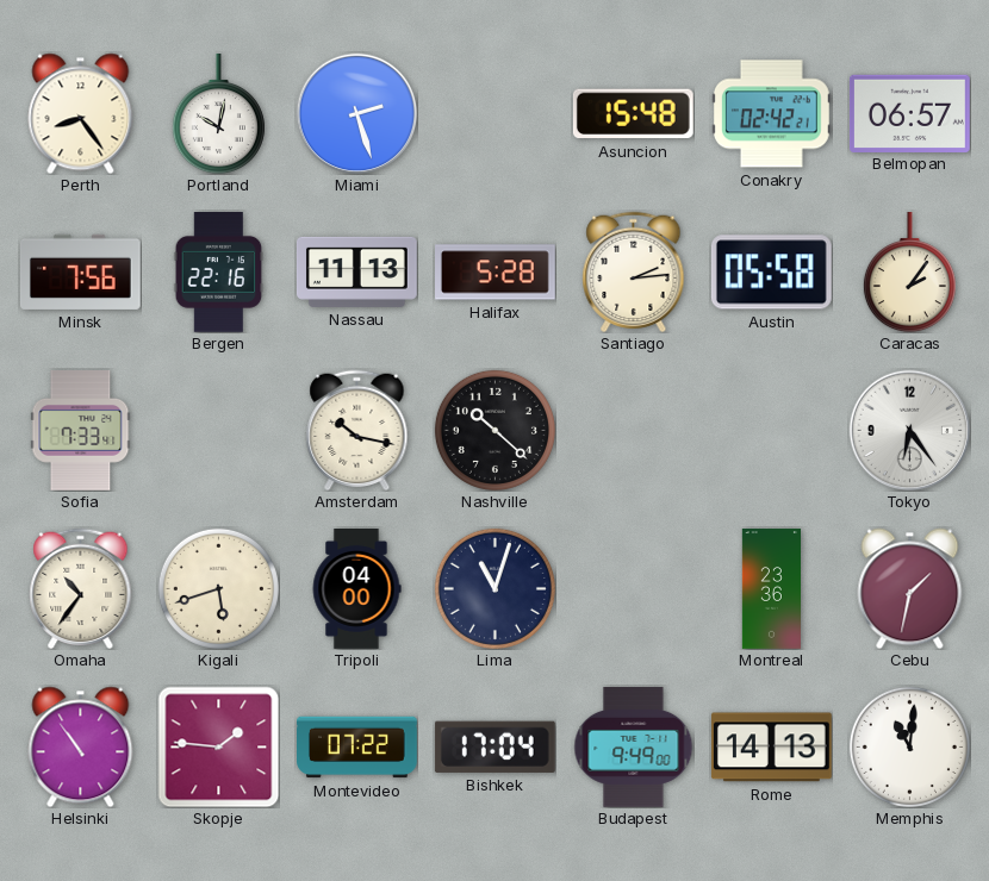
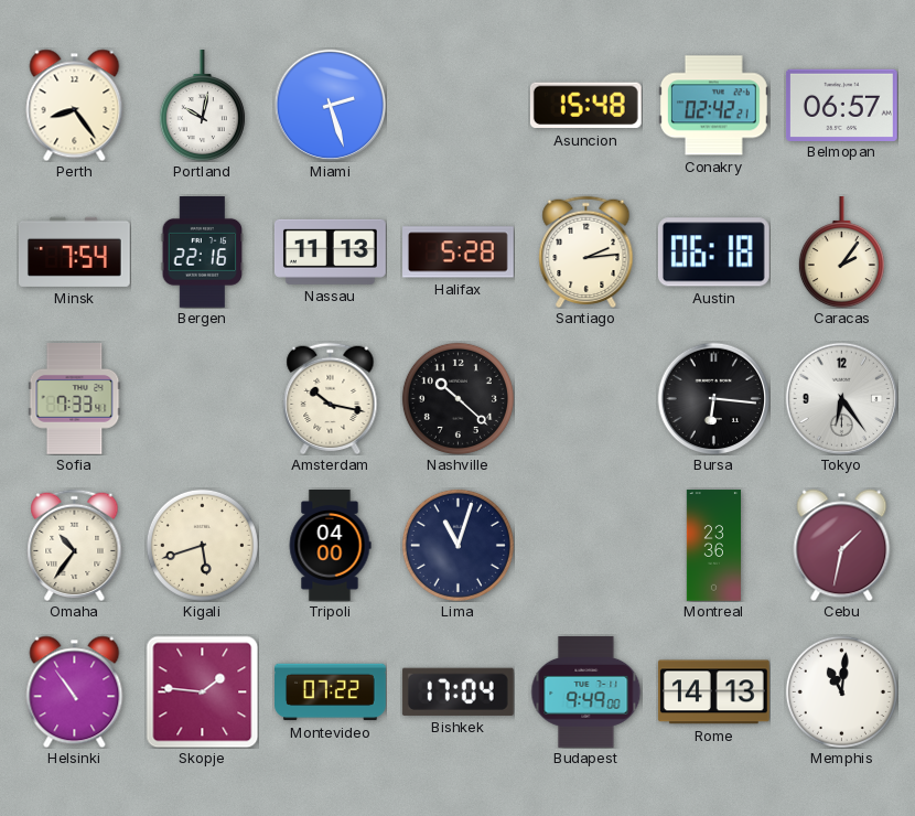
Minsk: 7:56 -> 7:54
Austin: 05:58 -> 06:18
Bursa: none -> 6:16
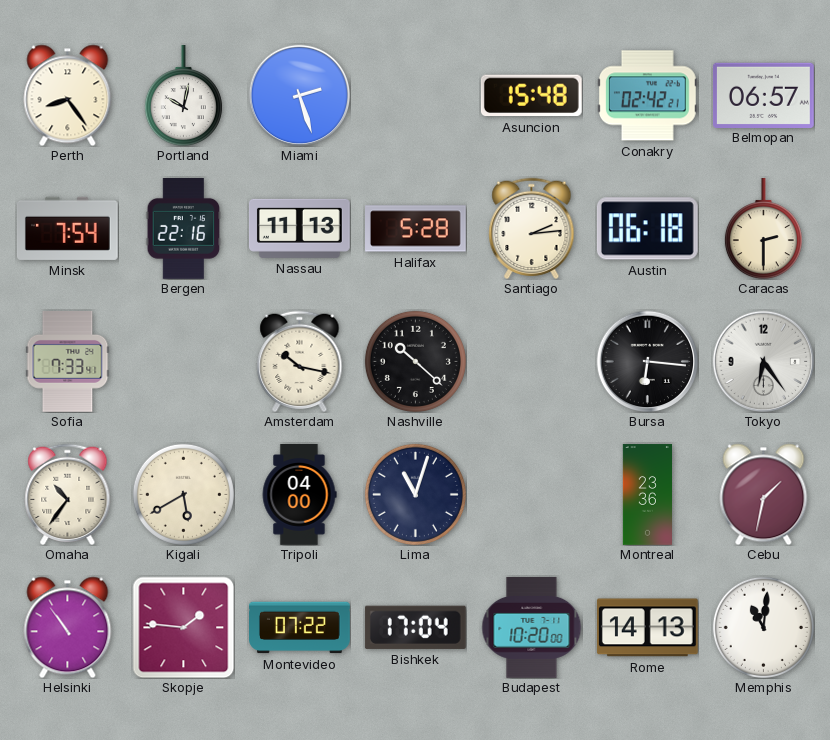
Caracas: 2:06 -> 2:30
Kigali: 5:42 -> 5:40
Budapest: 9:49 -> 10:20
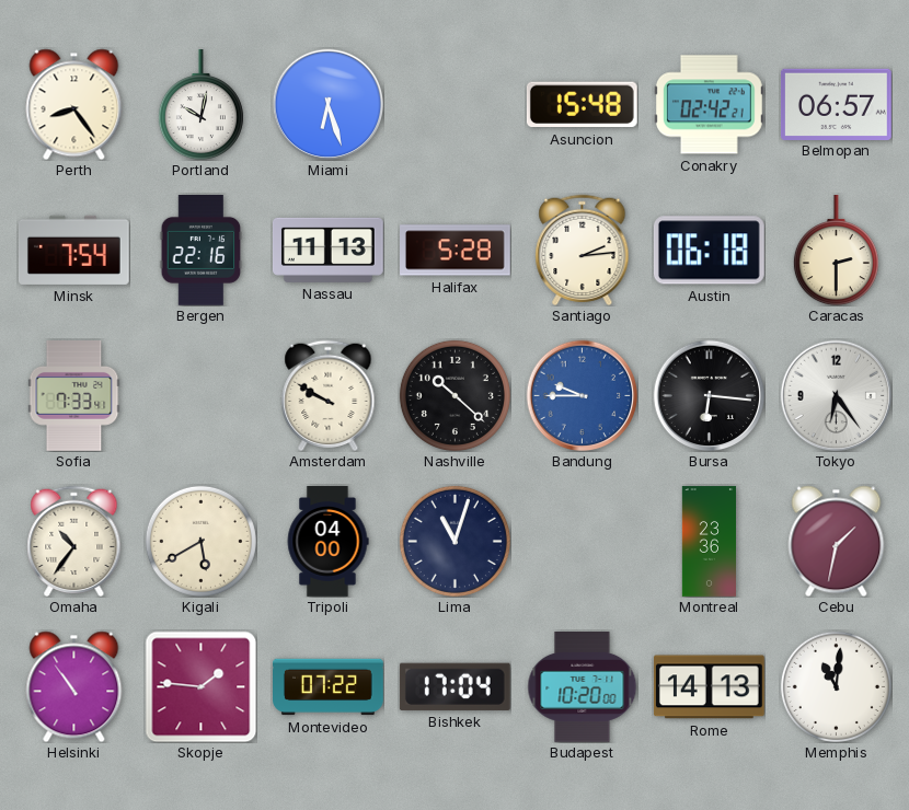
Miami: 2:27 -> 6:27
Amsterdam: 10:17 -> 9:50
Bandung: none -> 9:45
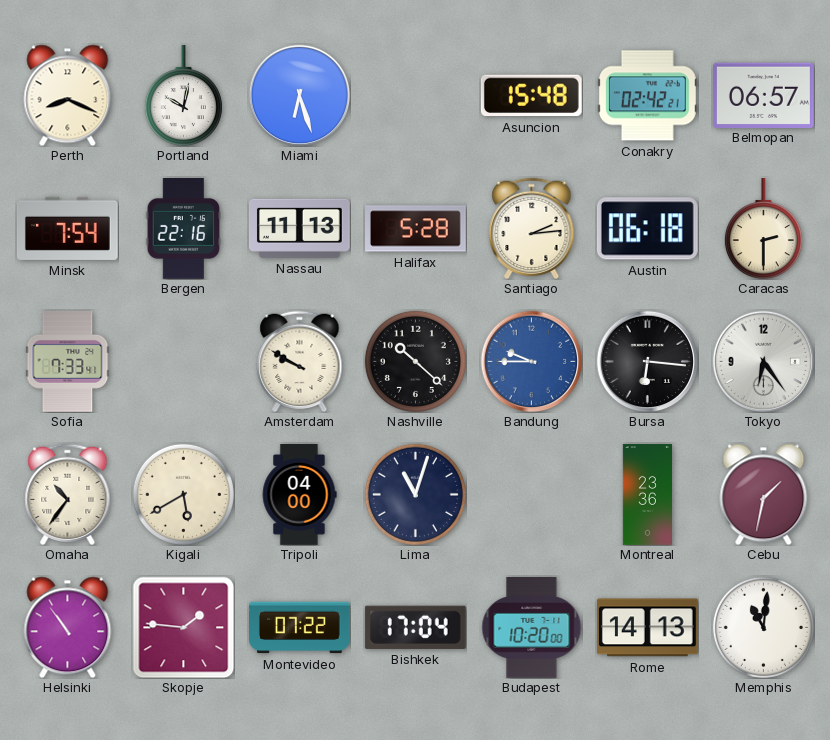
Perth: 8:24 -> 8:19
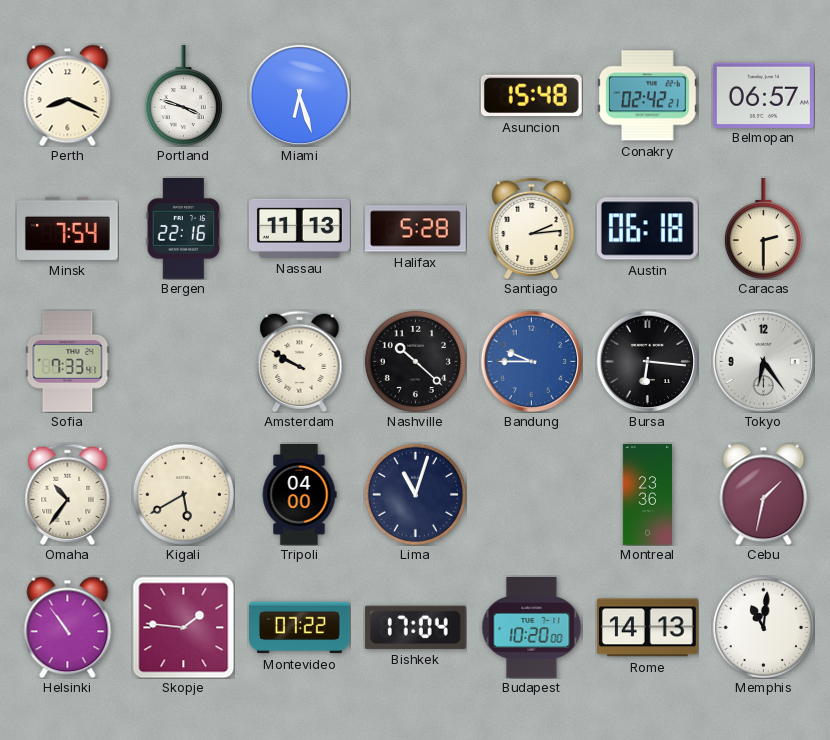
Portland: 10:02 -> 3:48
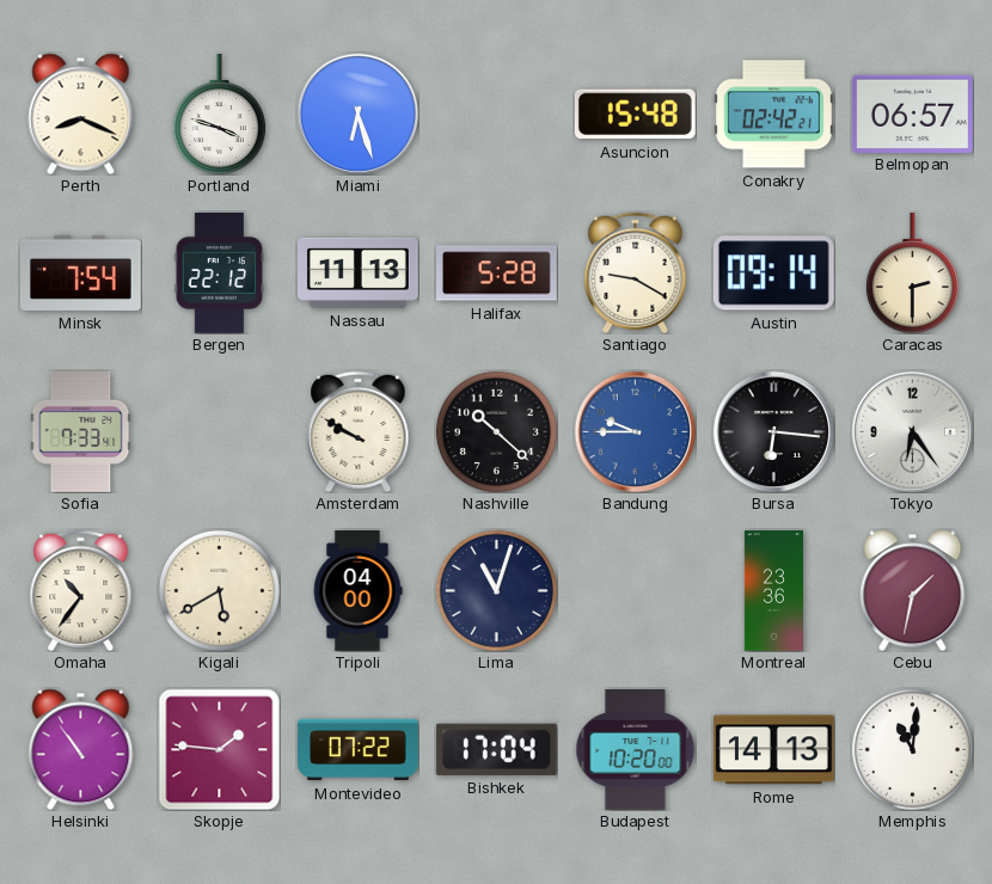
Bergen: 22:16 -> 22:12
Santiago: 2:14 -> 9:20
Austin: 06:18 -> 09:14
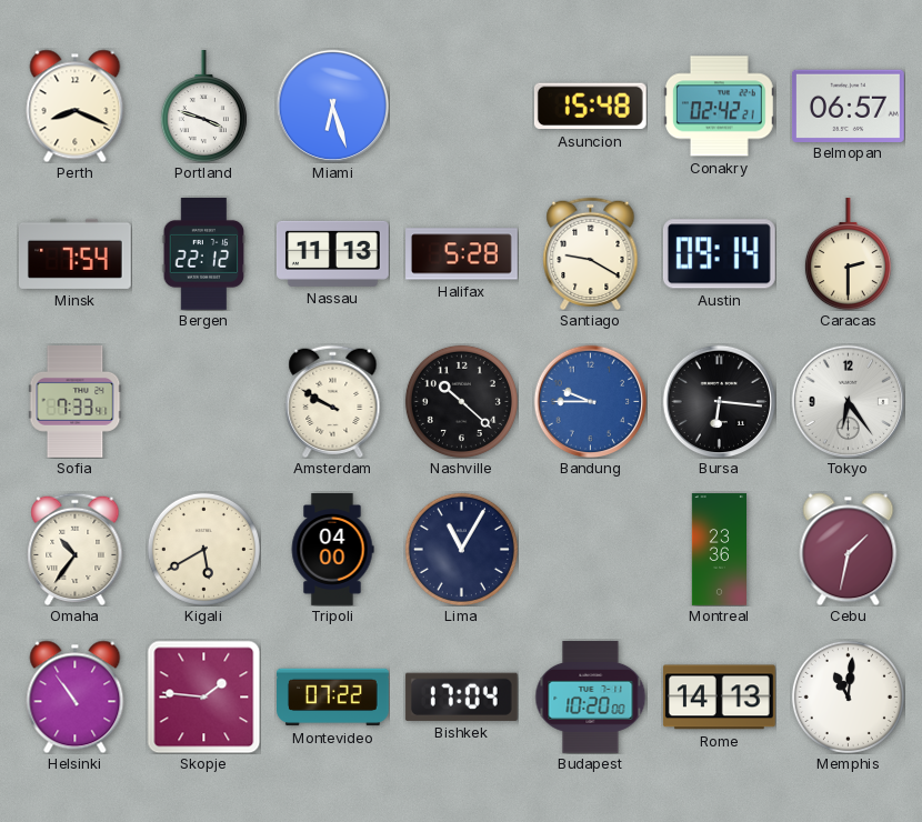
Lima: 11:03 -> 11:05
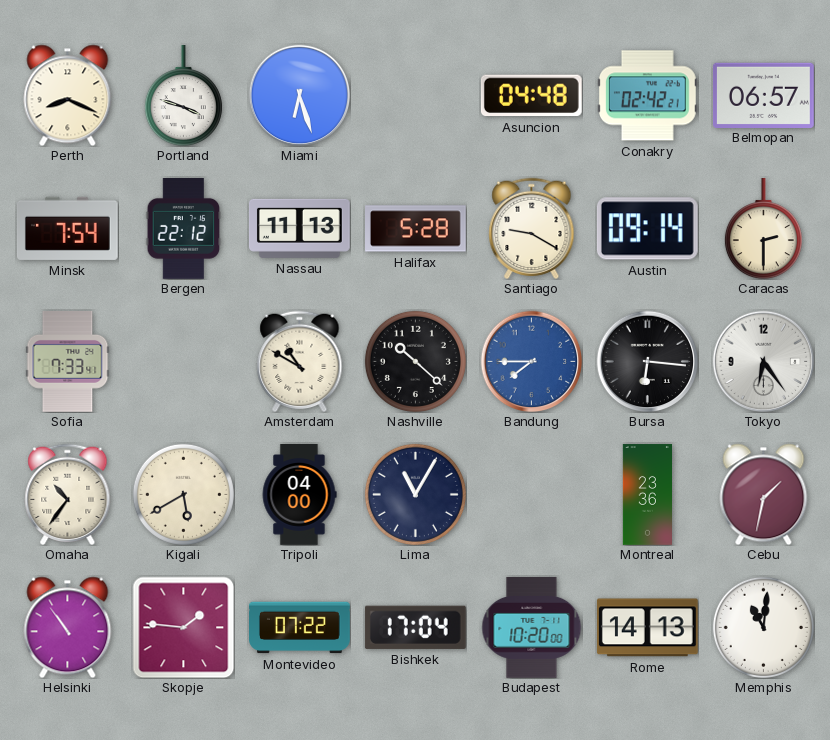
Asuncion: 15:48 -> 04:48
Amsterdam: 9:50 -> 10:50
Bandung: 9:45 -> 7:45
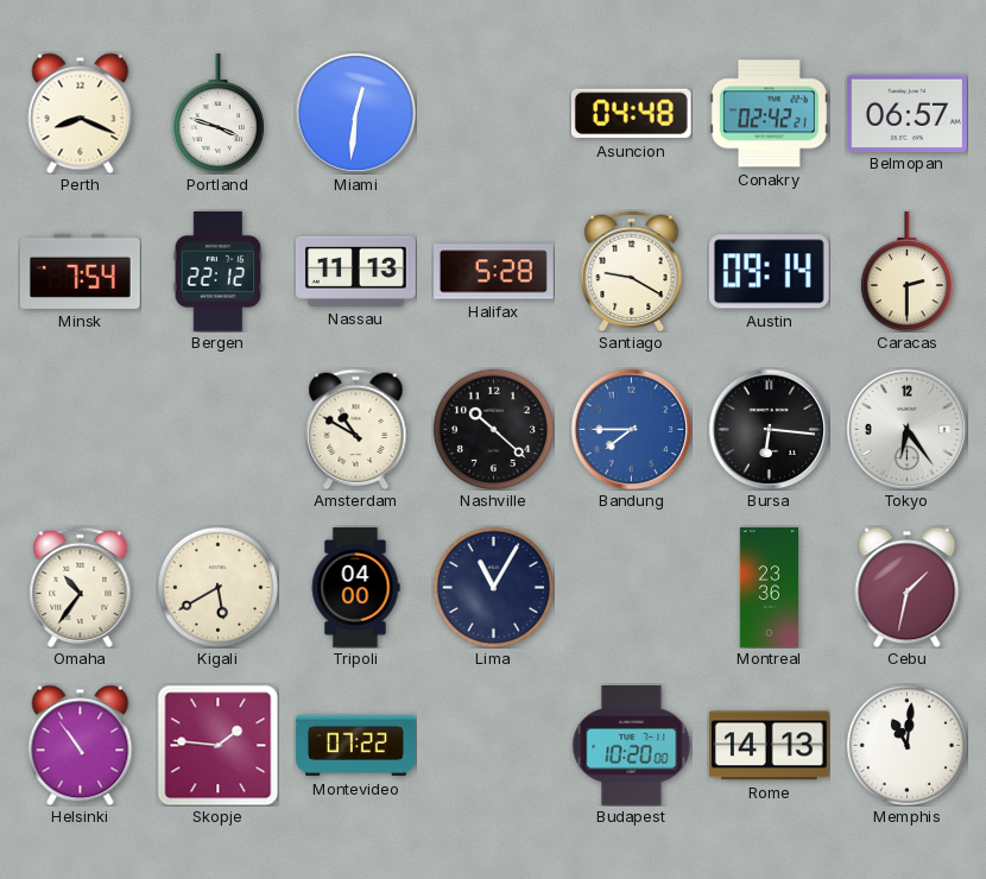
Miami: 6:27 -> 12:31
Sofia: 7:33 -> none
Bishkek: 17:04 -> none
